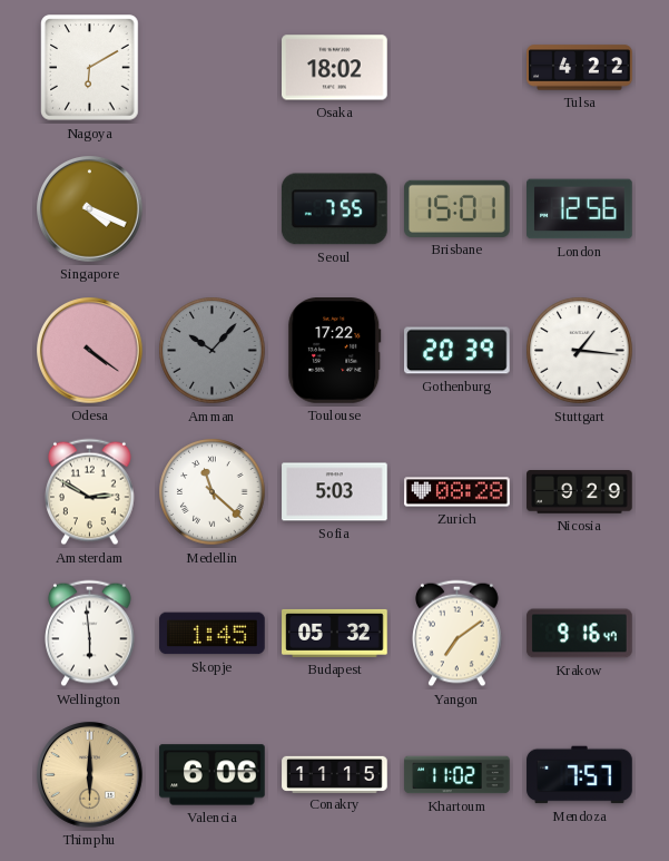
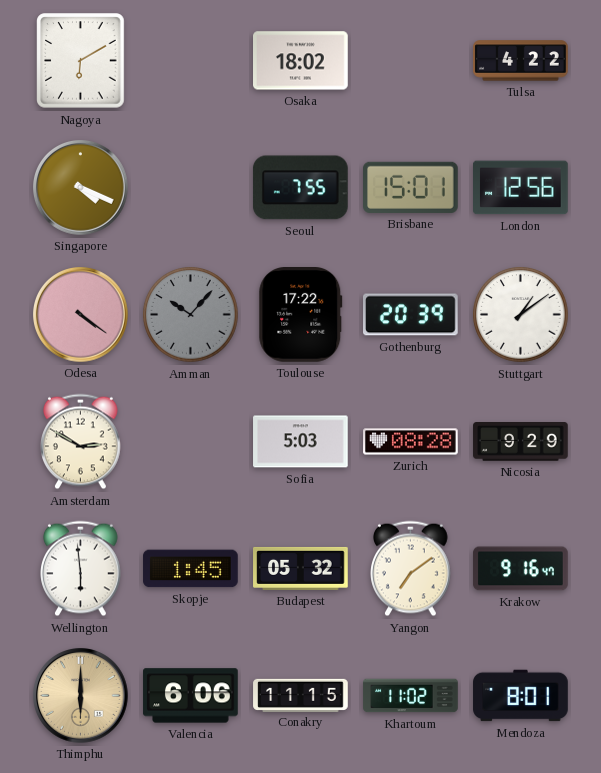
Stuttgart: 1:16 -> 1:09
Medellin: 11:22 -> none
Mendoza: 7:57 -> 8:01
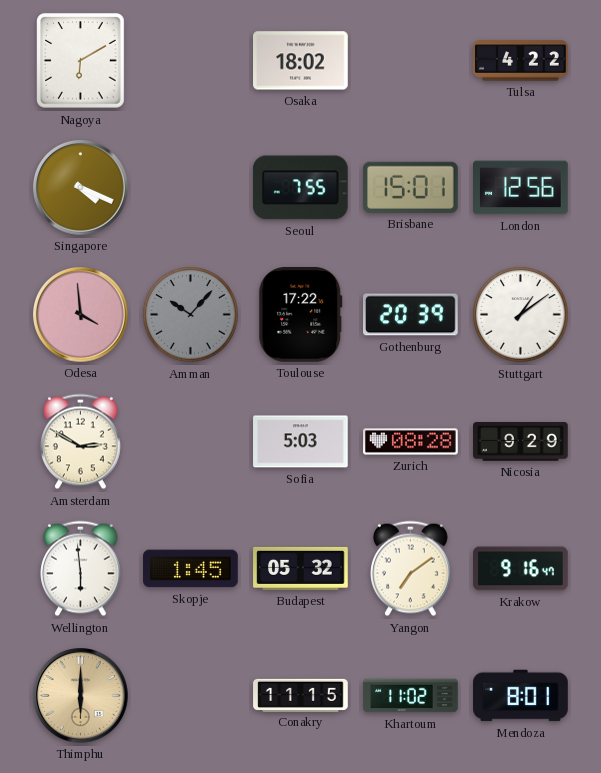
Odesa: 4:21 -> 3:59
Valencia: 6:06 -> none
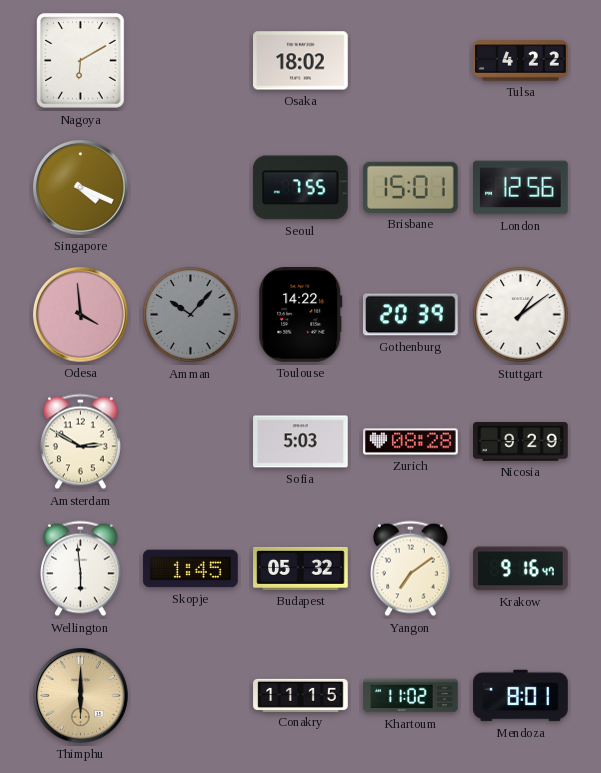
Toulouse: 17:22 -> 14:22
